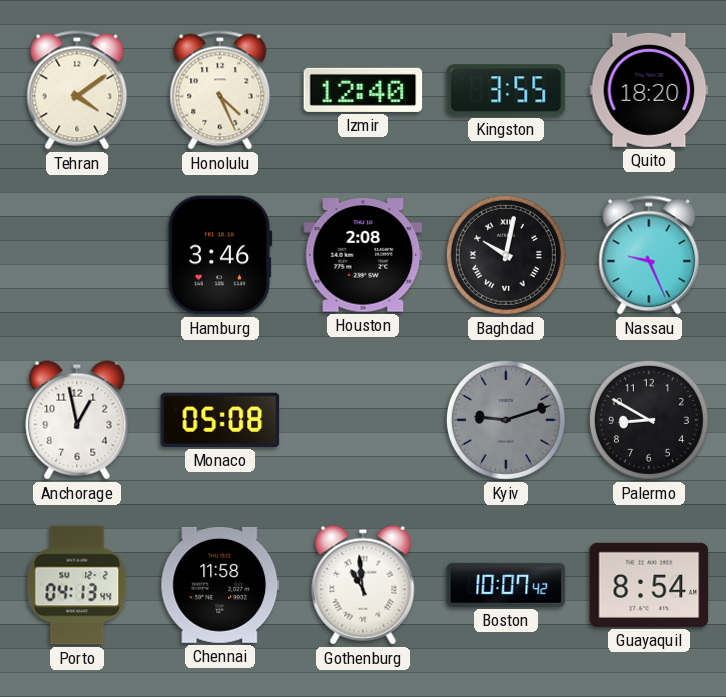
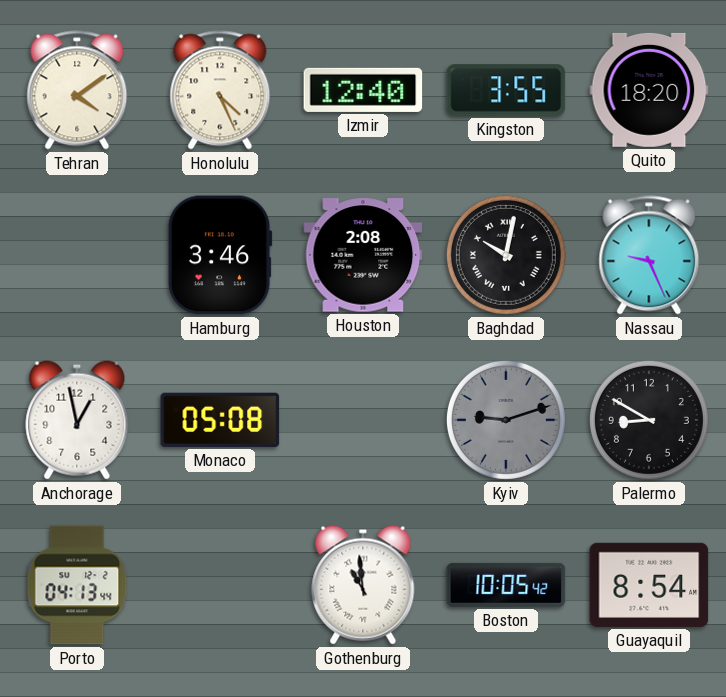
Chennai: 11:58 -> none
Boston: 10:07 -> 10:05
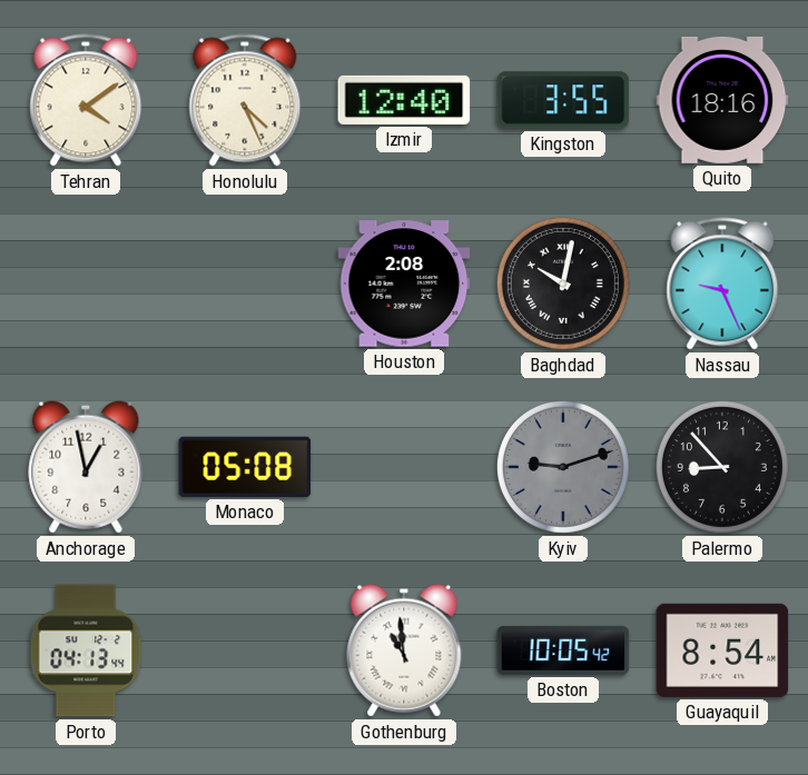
Quito: 18:20 -> 18:16
Hamburg: 3:46 -> none
Palermo: 8:50 -> 8:53
